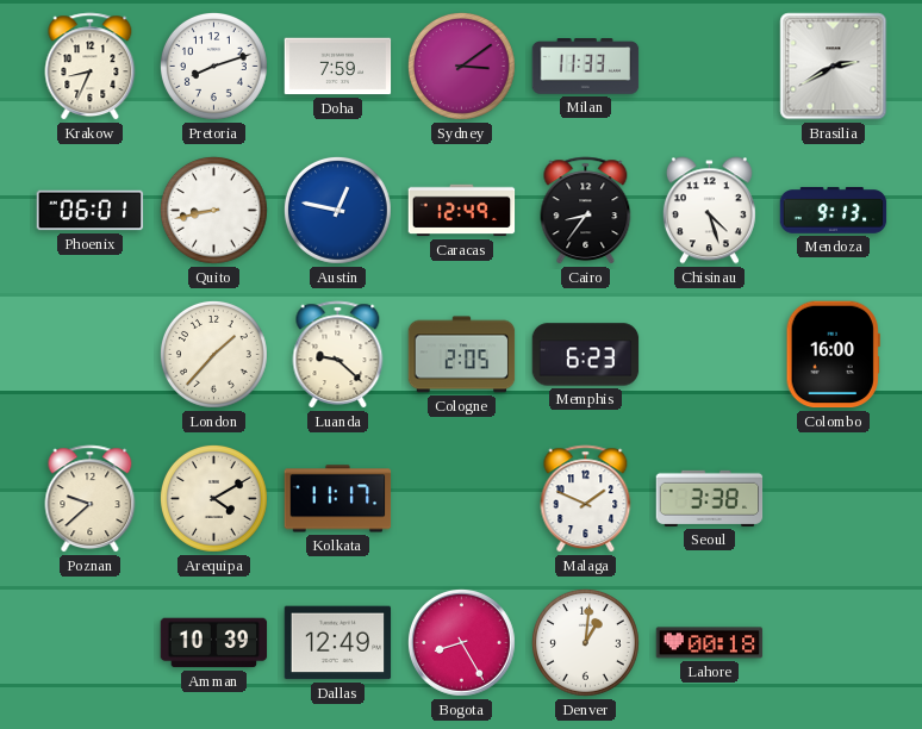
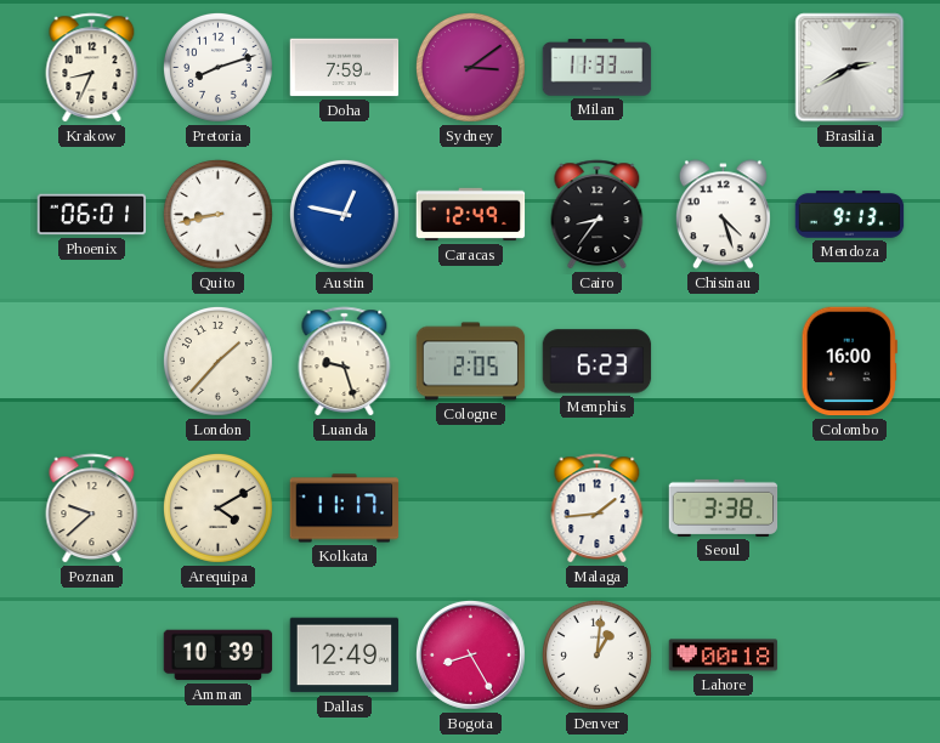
Luanda: 9:22 -> 9:27
Malaga: 1:49 -> 1:44
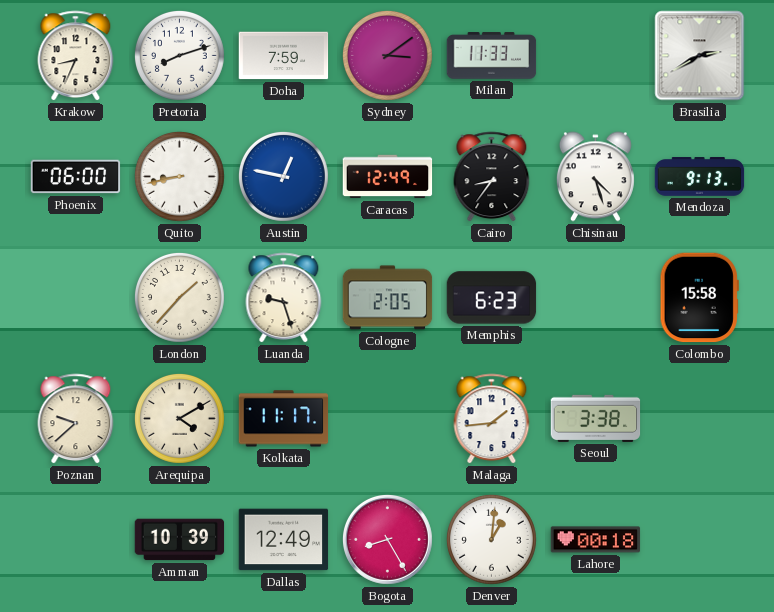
Phoenix: 06:01 -> 06:00
Colombo: 16:00 -> 15:58
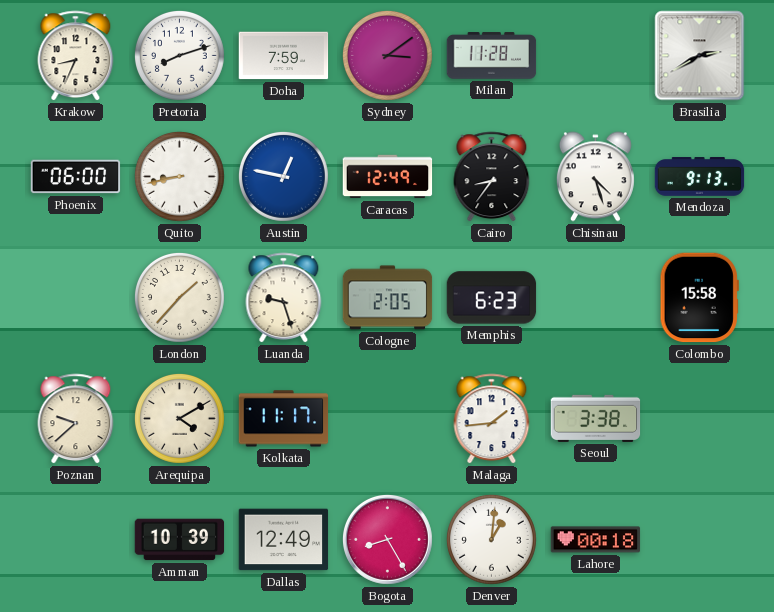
Milan: 11:33 -> 11:28
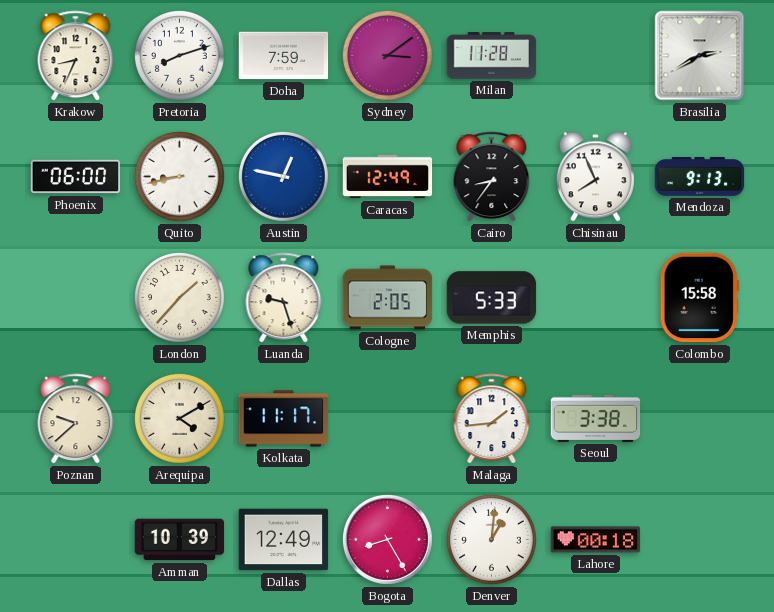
Chisinau: 4:27 -> 7:56
Memphis: 6:23 -> 5:33
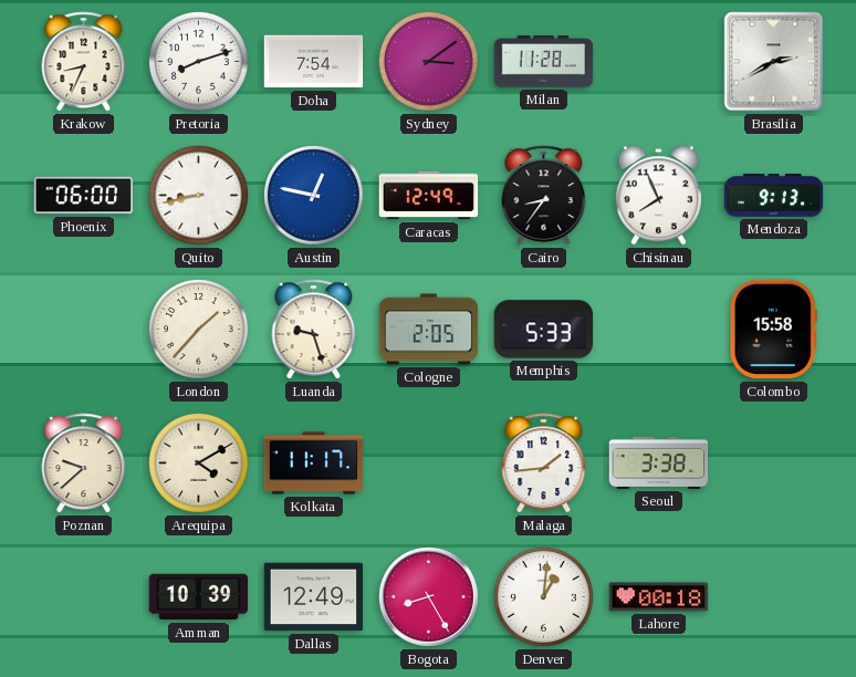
Doha: 7:59 -> 7:54
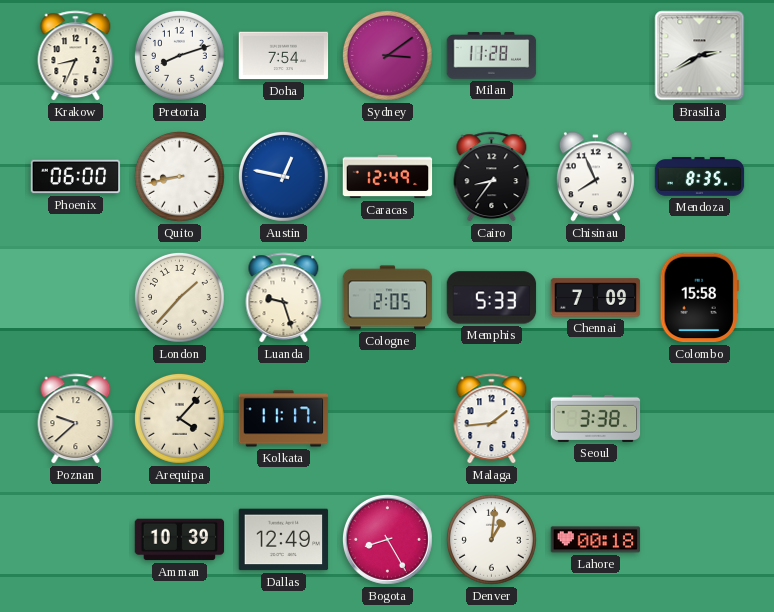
Mendoza: 9:13 -> 8:35
Chennai: none -> 7:09
Arequipa: 4:10 -> 4:07
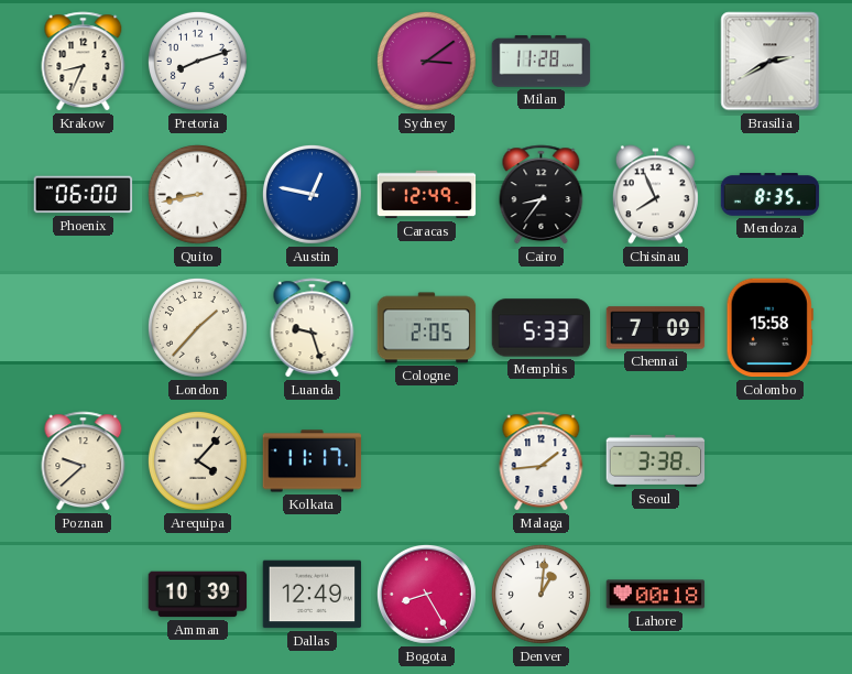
Doha: 7:54 -> none
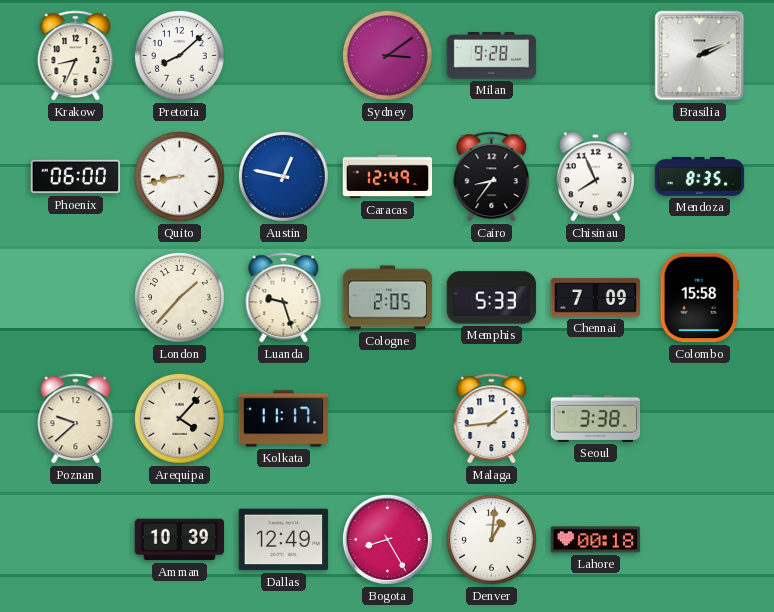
Pretoria: 8:12 -> 8:08
Milan: 11:28 -> 9:28
Brasilia: 2:40 -> 2:11
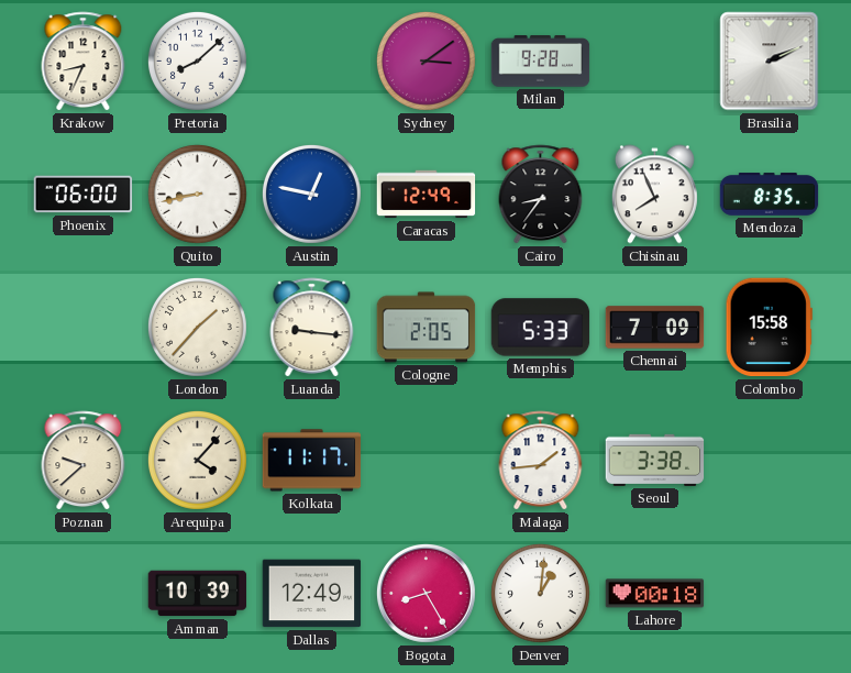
Luanda: 9:27 -> 9:16
